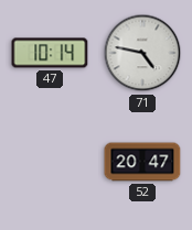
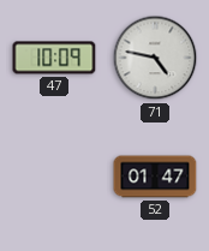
47: 10:14 -> 10:09
52: 20:47 -> 01:47
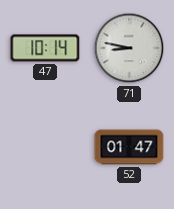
47: 10:09 -> 10:14
71: 4:47 -> 8:47
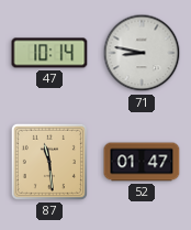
87: none -> 11:29
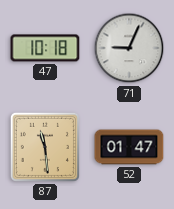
47: 10:14 -> 10:18
71: 8:47 -> 9:04
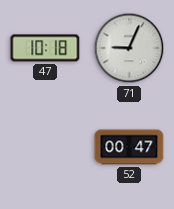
87: 11:29 -> none
52: 01:47 -> 00:47
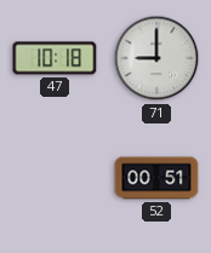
71: 9:04 -> 9:00
52: 00:47 -> 00:51
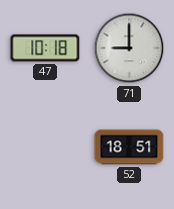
52: 00:51 -> 18:51
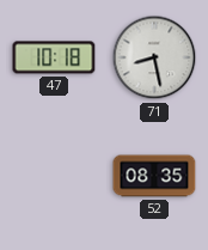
71: 9:00 -> 8:28
52: 18:51 -> 08:35
